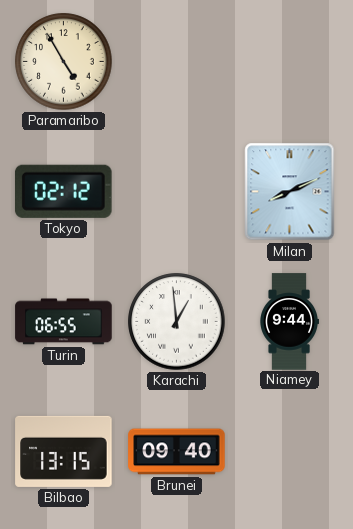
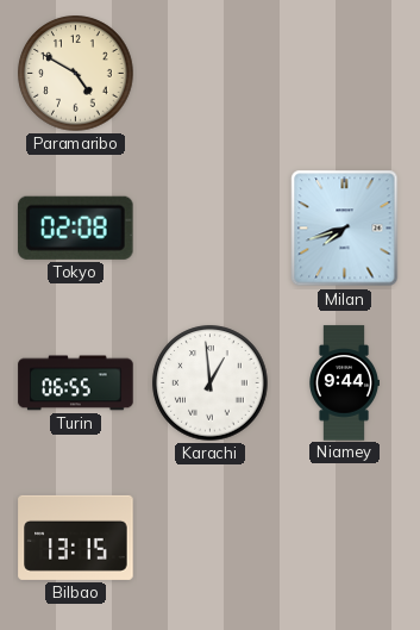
Paramaribo: 4:55 -> 4:50
Tokyo: 02:12 -> 02:08
Milan: 8:11 -> 7:42
Brunei: 09:40 -> none
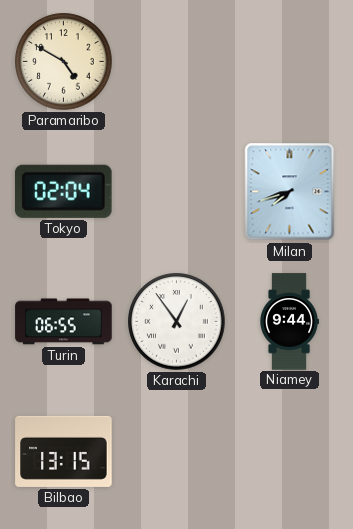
Tokyo: 02:08 -> 02:04
Karachi: 12:59 -> 12:54
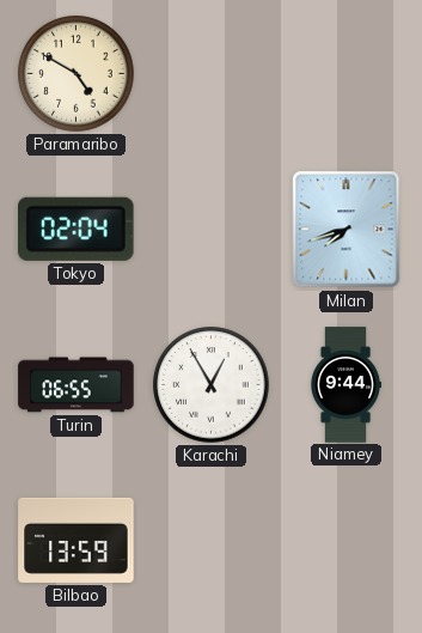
Karachi: 12:54 -> 12:55
Bilbao: 13:15 -> 13:59
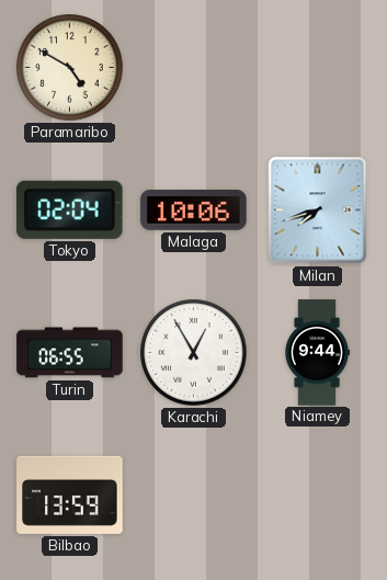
Malaga: none -> 10:06
